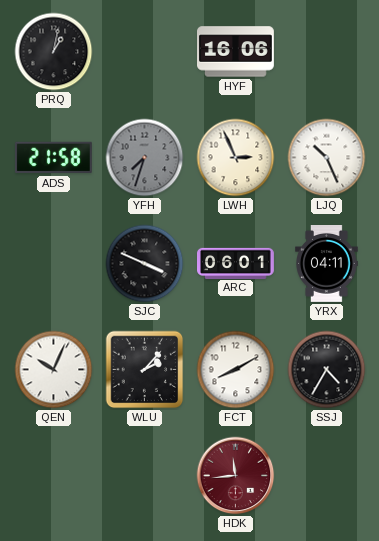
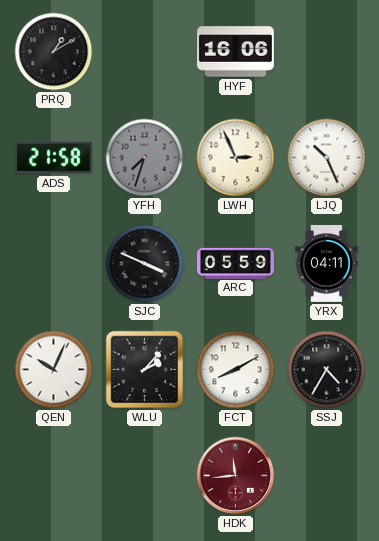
PRQ: 1:02 -> 1:10
ARC: 06:01 -> 05:59
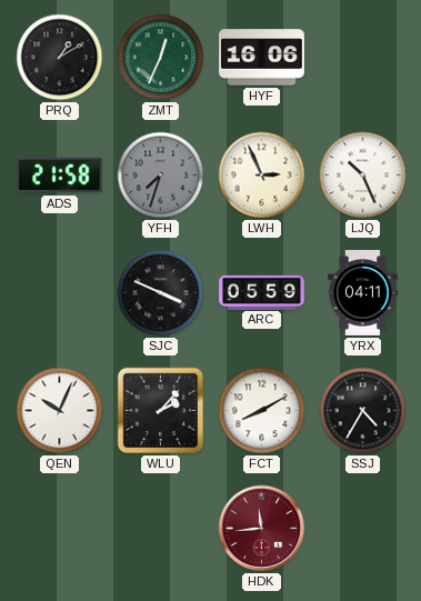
ZMT: none -> 12:34
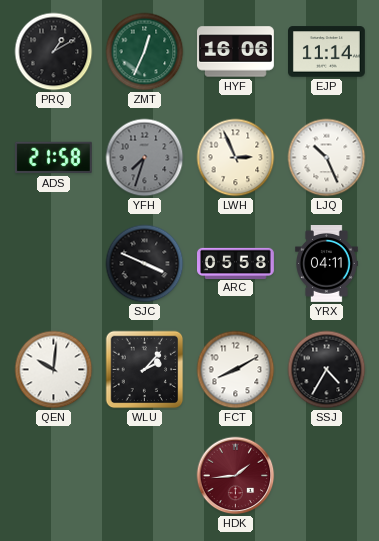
EJP: none -> 11:14
ARC: 05:59 -> 05:58
QEN: 10:04 -> 10:01
HDK: 11:44 -> 1:44
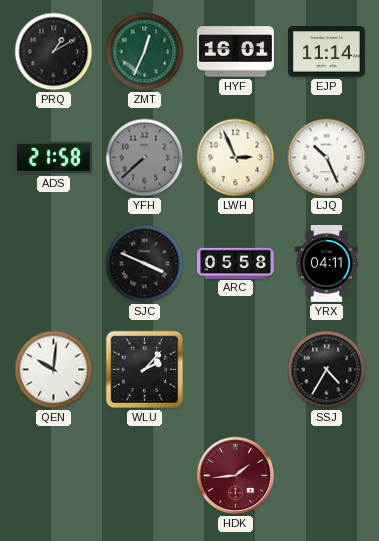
HYF: 16:06 -> 16:01
YFH: 7:33 -> 7:38
FCT: 8:10 -> none
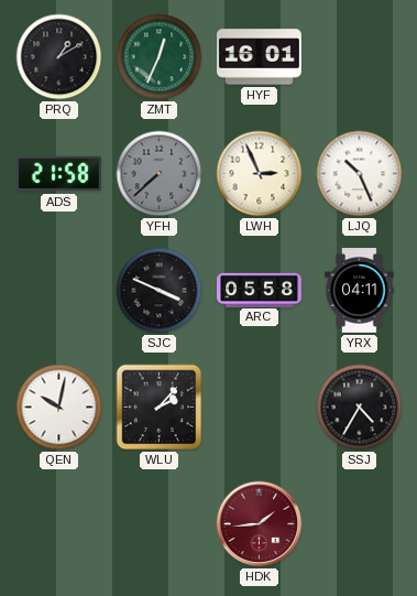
EJP: 11:14 -> none
QEN: 10:01 -> 10:02
